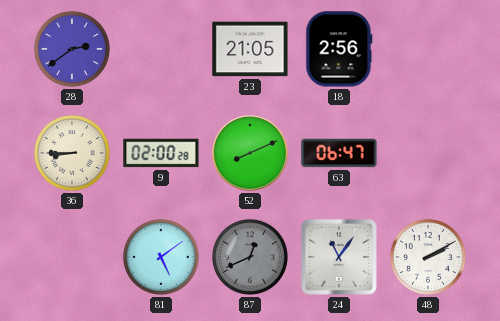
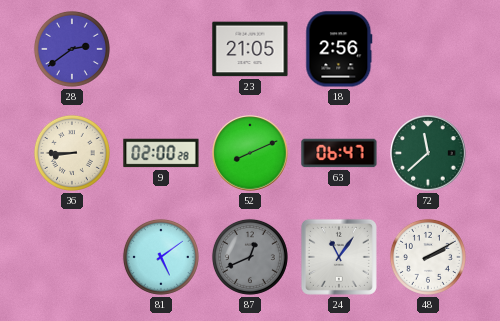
72: none -> 11:38
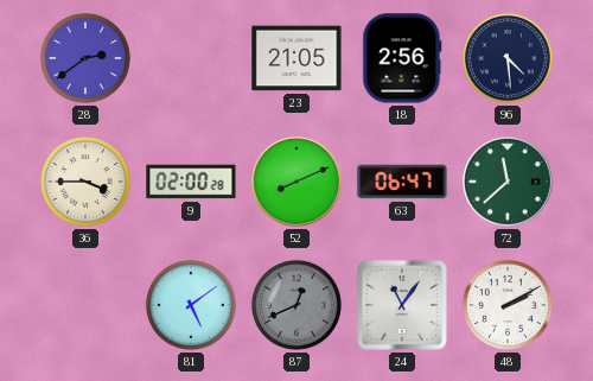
96: none -> 4:29
36: 8:45 -> 3:45
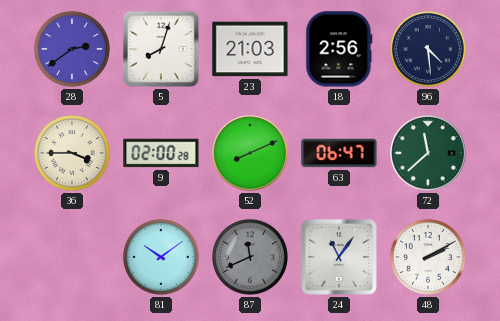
5: none -> 8:03
23: 21:05 -> 21:03
81: 5:09 -> 10:09
87: 12:41 -> 11:41
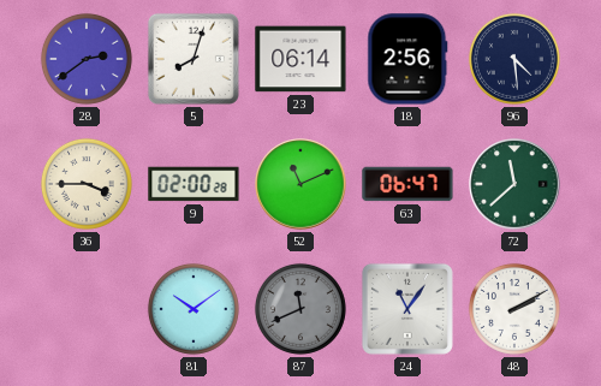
23: 21:03 -> 06:14
52: 8:11 -> 11:11
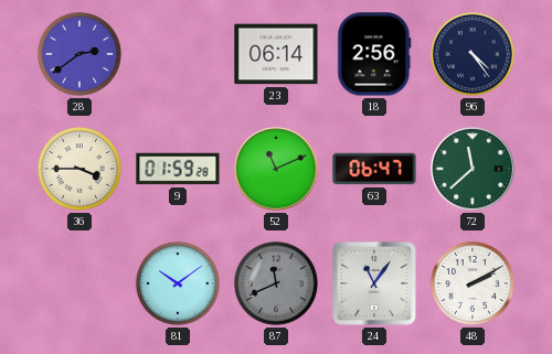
5: 8:03 -> none
96: 4:29 -> 4:24
9: 02:00 -> 01:59
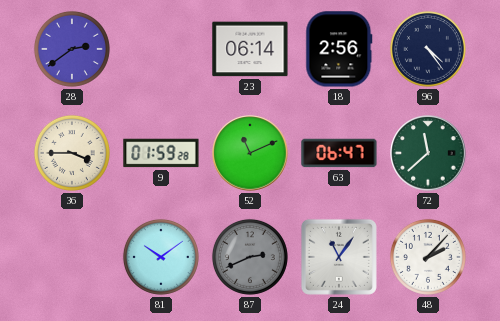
87: 11:41 -> 2:41
48: 2:10 -> 2:07
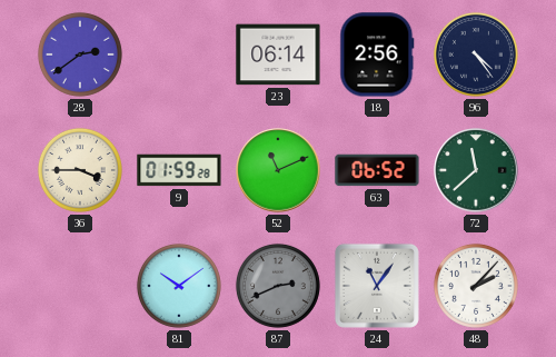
63: 06:47 -> 06:52
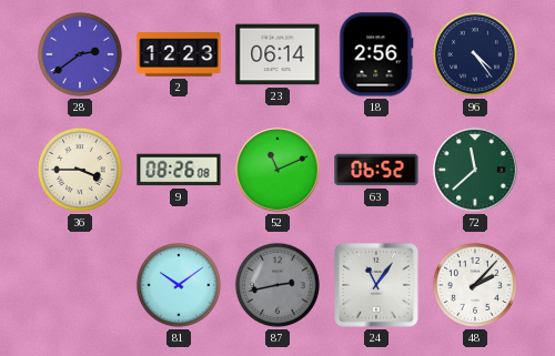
2: none -> 12:23
9: 01:59 -> 08:26
87: 2:41 -> 2:43
